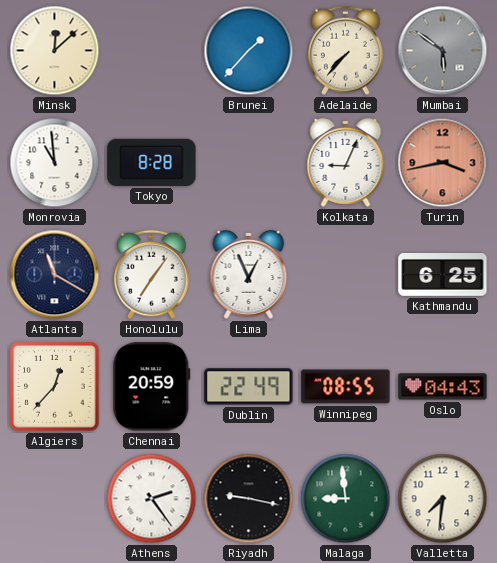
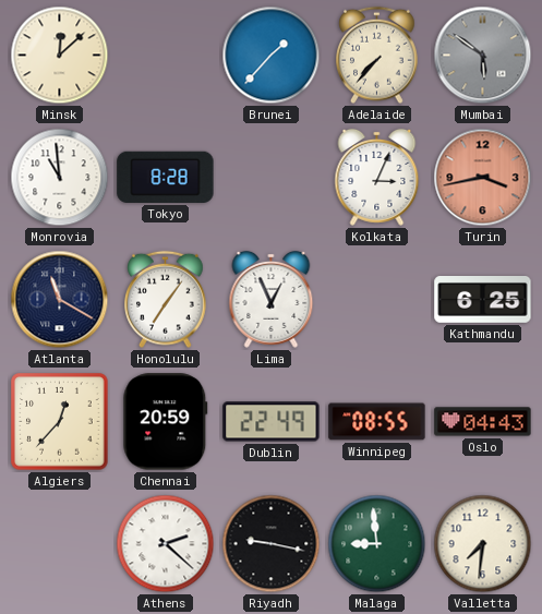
Kolkata: 9:04 -> 3:04
Athens: 2:24 -> 2:22
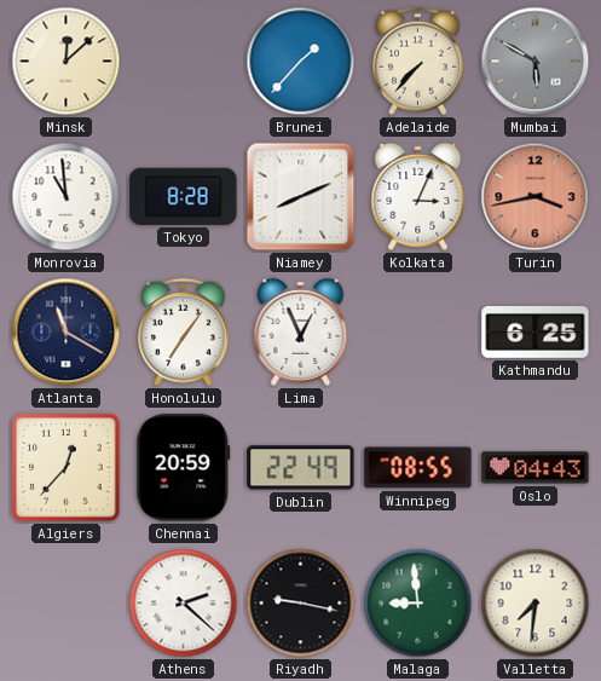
Mumbai: 5:51 -> 5:50
Niamey: none -> 8:11
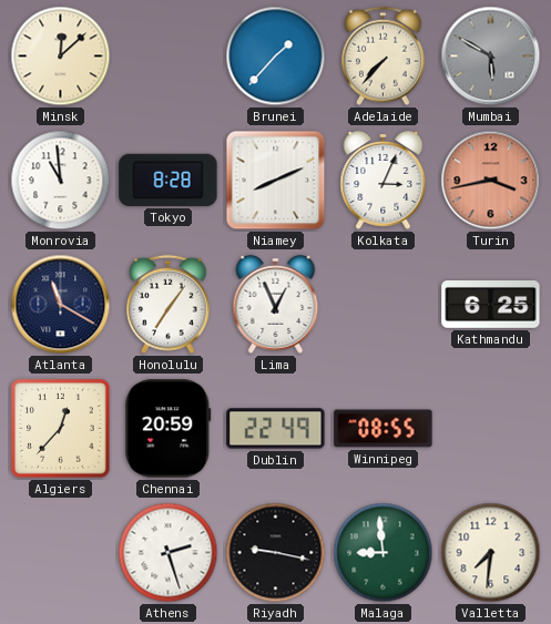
Oslo: 04:43 -> none
Athens: 2:22 -> 2:27
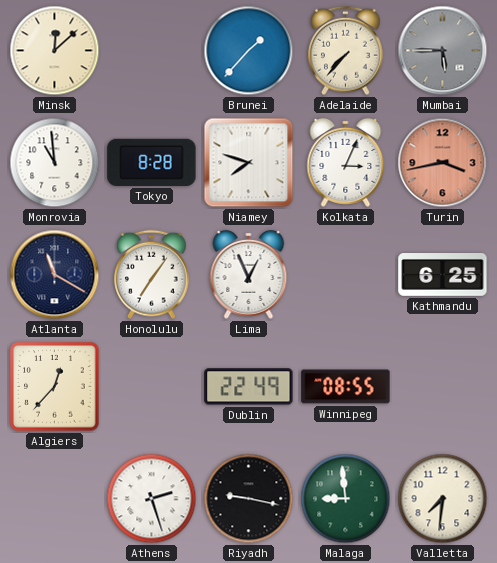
Mumbai: 5:50 -> 5:45
Niamey: 8:11 -> 7:48
Chennai: 20:59 -> none
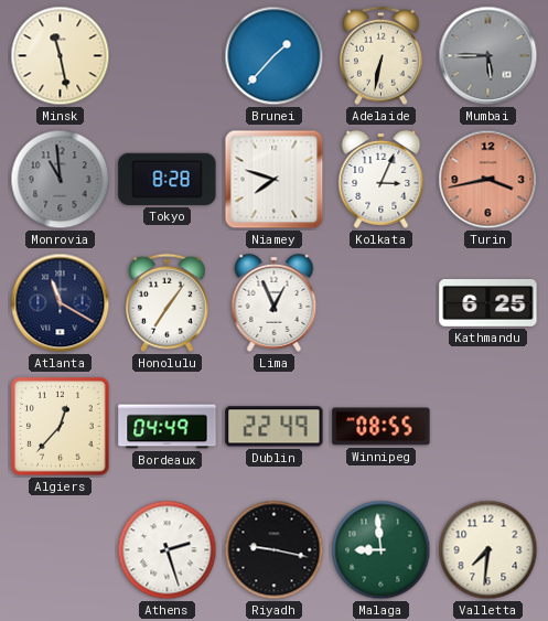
Minsk: 12:08 -> 11:28
Adelaide: 7:37 -> 6:32
Monrovia dial: white -> grey
Bordeaux: none -> 04:49
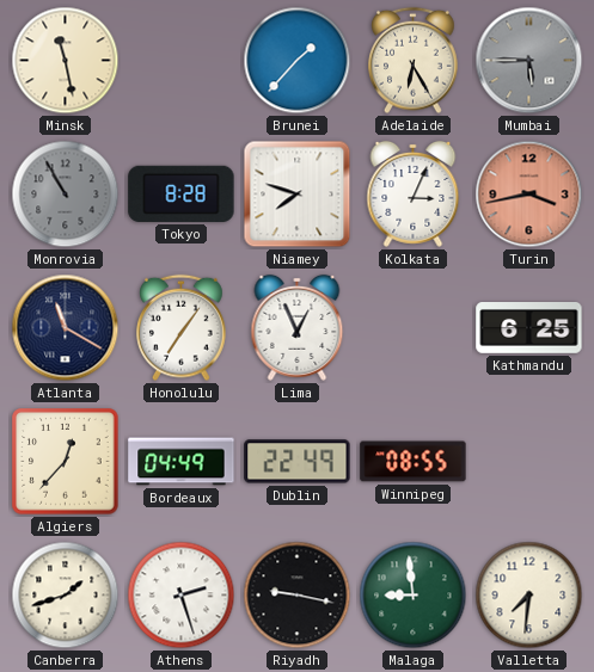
Adelaide: 6:32 -> 6:25
Monrovia: 10:59 -> 10:55
Canberra: none -> 1:42
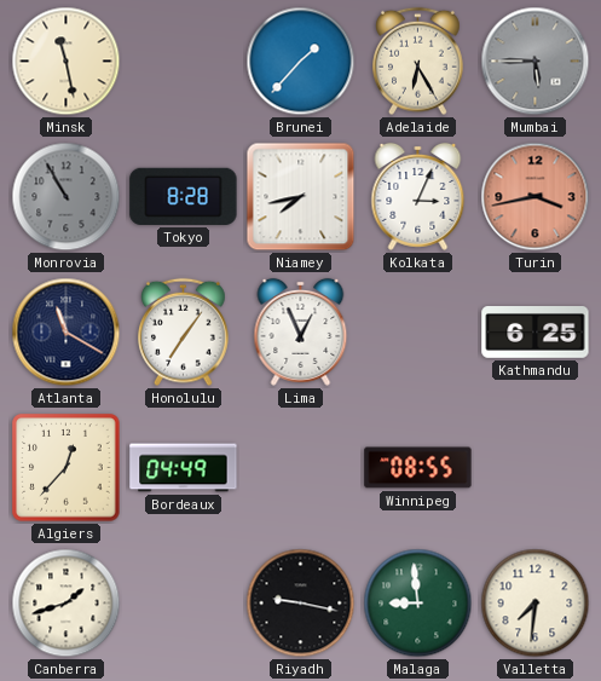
Niamey: 7:48 -> 7:43
Dublin: 22:49 -> none
Athens: 2:27 -> none
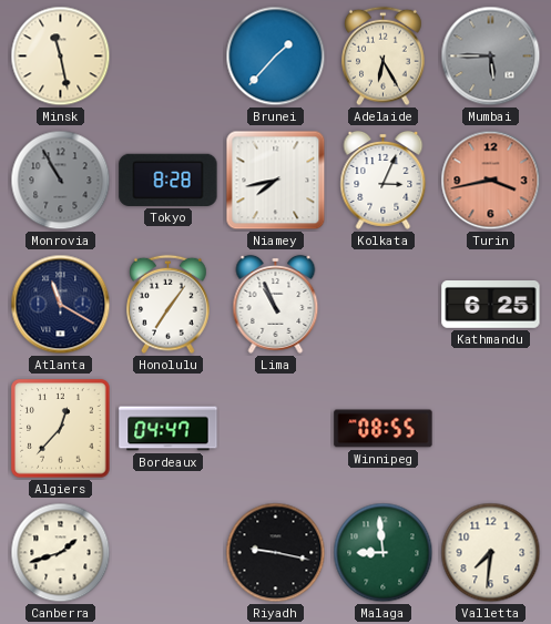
Lima: 12:56 -> 10:56
Bordeaux: 04:49 -> 04:47
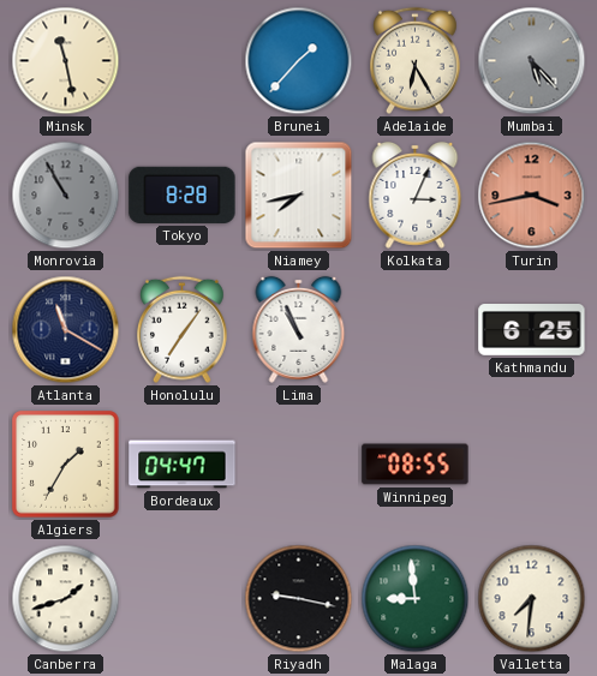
Mumbai: 5:45 -> 5:23
Algiers: 12:37 -> 1:35
